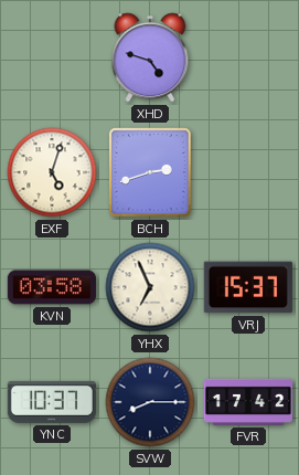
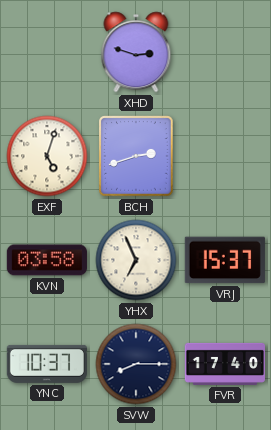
XHD: 4:48 -> 2:48
FVR: 17:42 -> 17:40
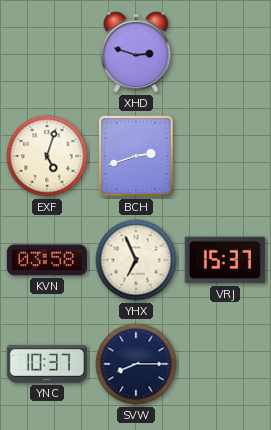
FVR: 17:40 -> none
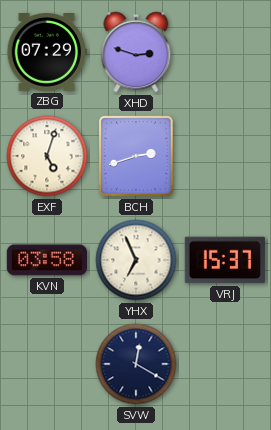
ZBG: none -> 07:29
YNC: 10:37 -> none
SVW: 8:15 -> 12:20
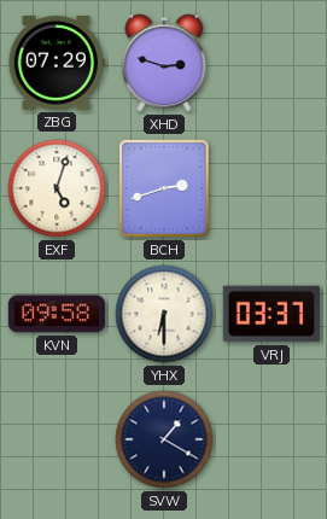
KVN: 03:58 -> 09:58
YHX: 6:56 -> 6:30
VRJ: 15:37 -> 03:37
SVW: 12:20 -> 1:20
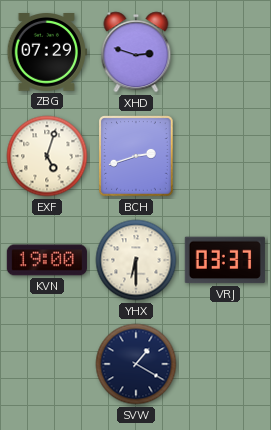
KVN: 09:58 -> 19:00
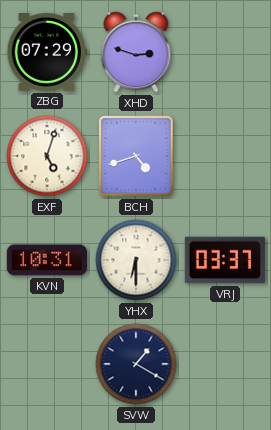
BCH: 2:42 -> 4:42
KVN: 19:00 -> 10:31
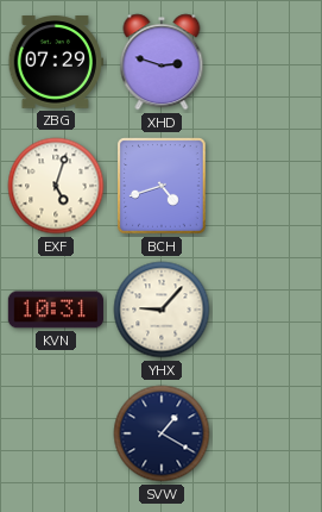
YHX: 6:30 -> 9:07
VRJ: 03:37 -> none
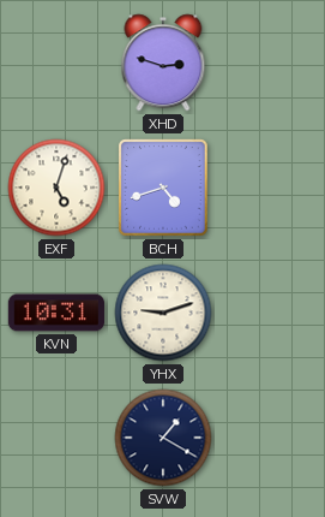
ZBG: 07:29 -> none
YHX: 9:07 -> 9:12
